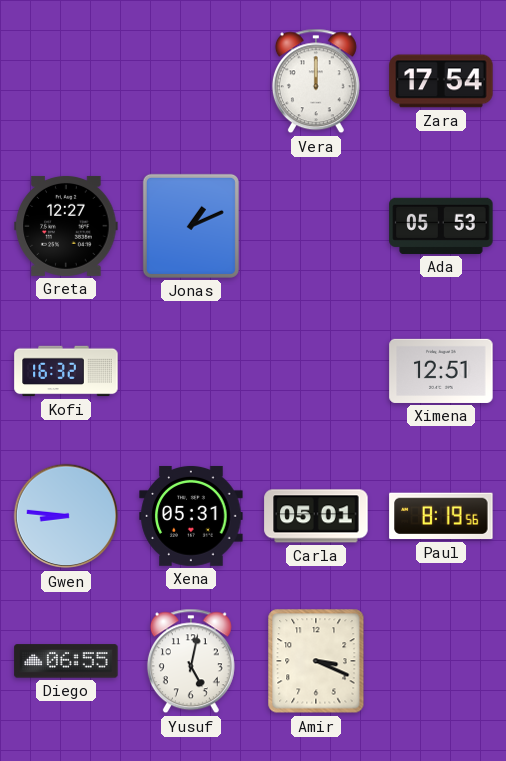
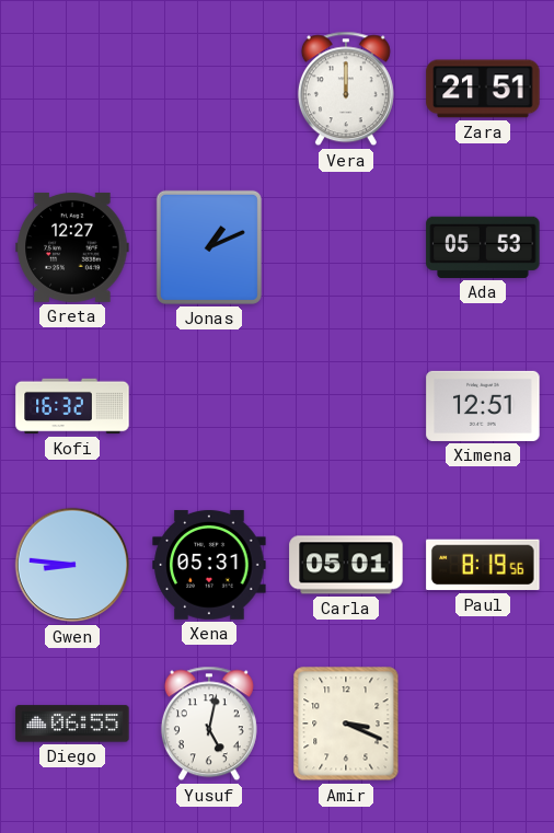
Zara: 17:54 -> 21:51
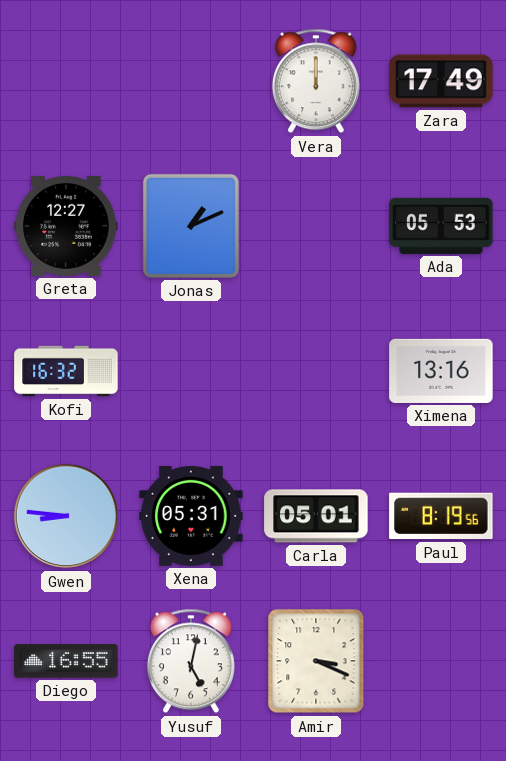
Zara: 21:51 -> 17:49
Ximena: 12:51 -> 13:16
Diego: 06:55 -> 16:55
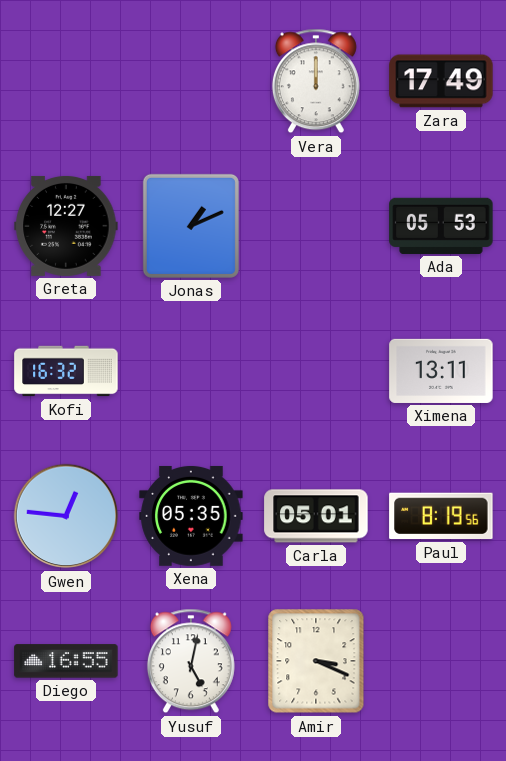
Ximena: 13:16 -> 13:11
Gwen: 8:46 -> 12:46
Xena: 05:31 -> 05:35
